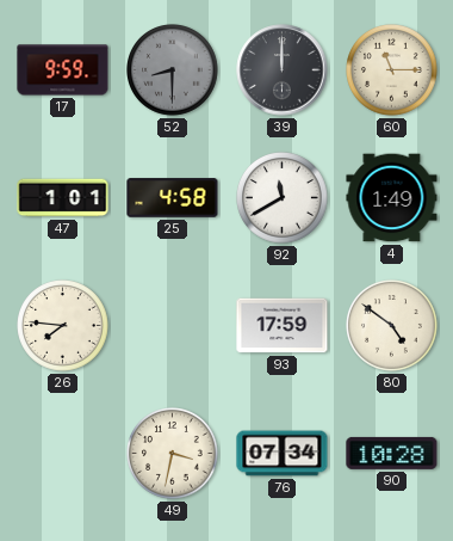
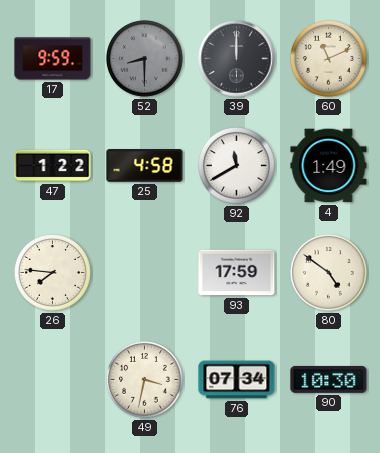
60: 11:15 -> 11:11
47: 1:01 -> 1:22
90: 10:28 -> 10:30
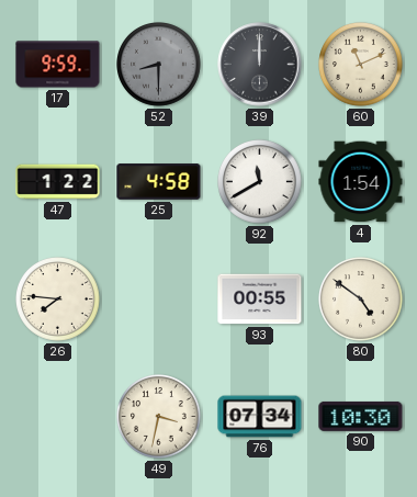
4: 1:49 -> 1:54
93: 17:59 -> 00:55
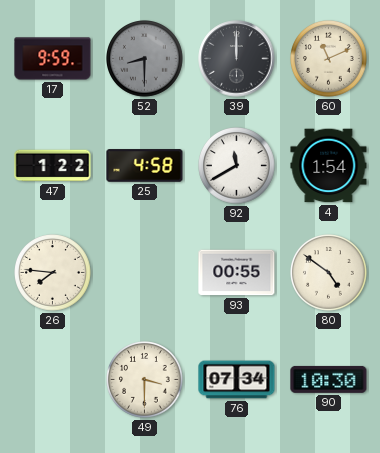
49: 3:32 -> 3:30
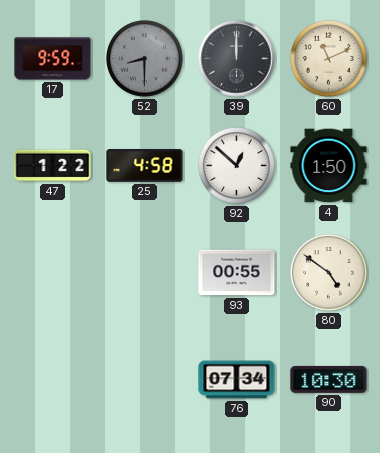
92: 11:40 -> 12:52
4: 1:54 -> 1:50
26: 7:46 -> none
49: 3:30 -> none
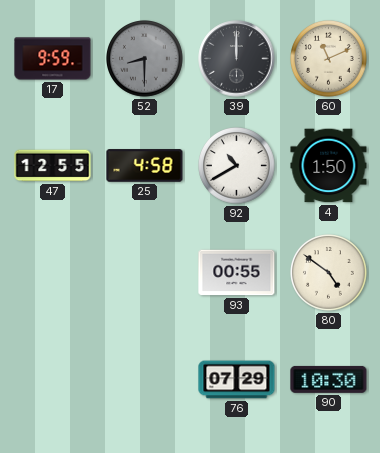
47: 1:22 -> 12:55
92: 12:52 -> 10:40
76: 07:34 -> 07:29
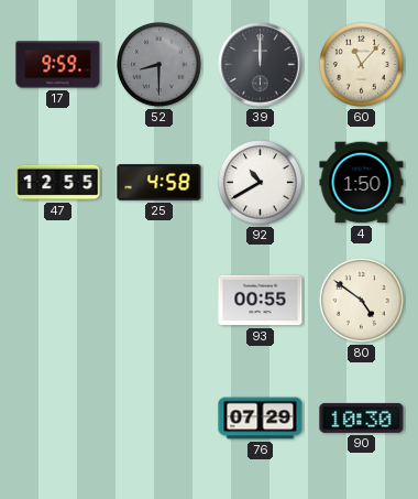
60: 11:11 -> 11:07
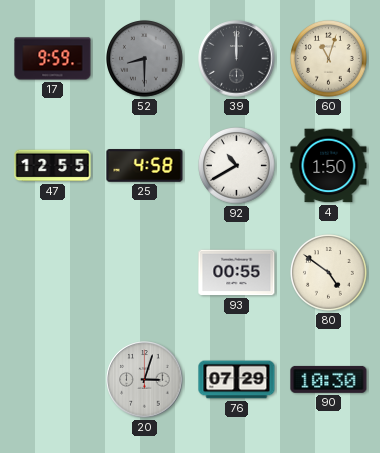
60: 11:07 -> 11:03
20: none -> 3:03
